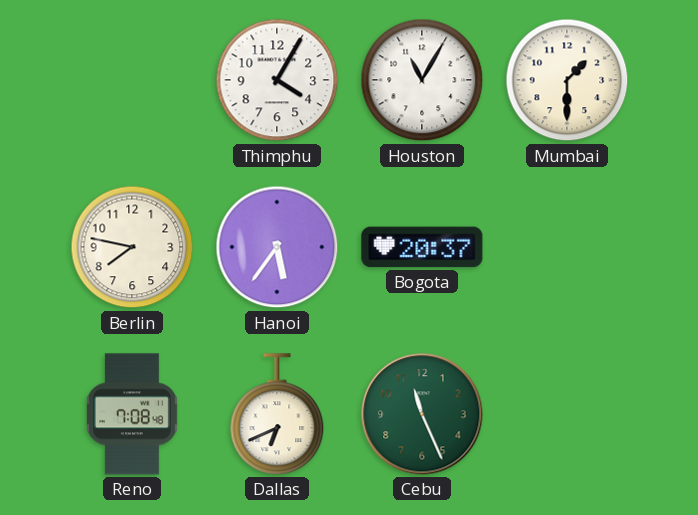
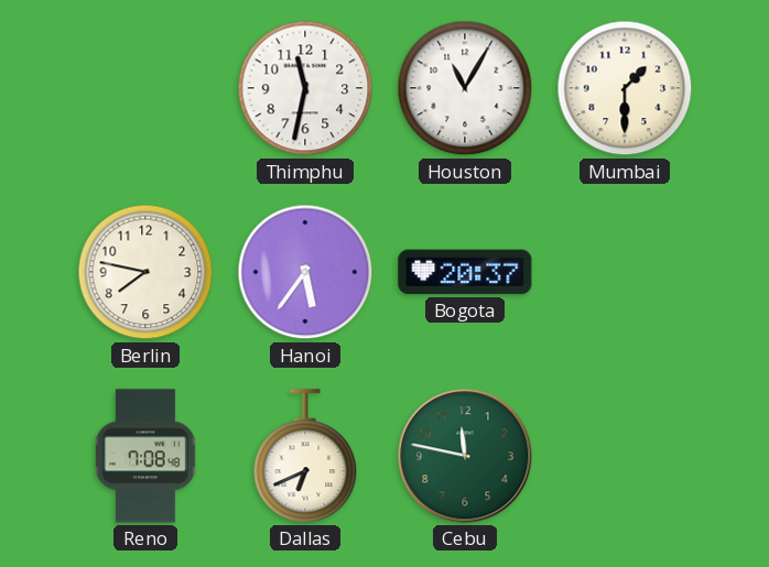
Thimphu: 4:05 -> 11:32
Cebu: 11:26 -> 11:47
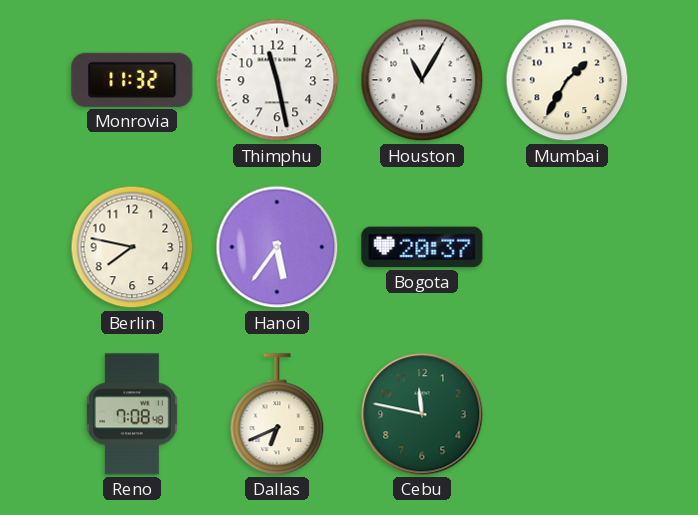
Monrovia: none -> 11:32
Thimphu: 11:32 -> 11:28
Mumbai: 1:30 -> 1:35
